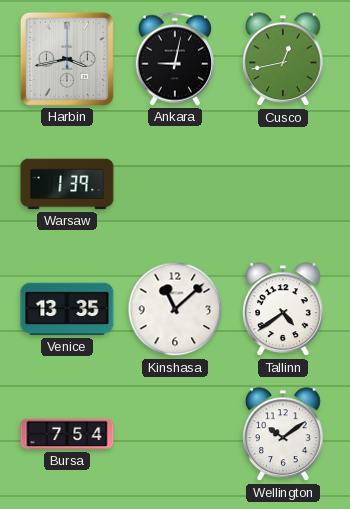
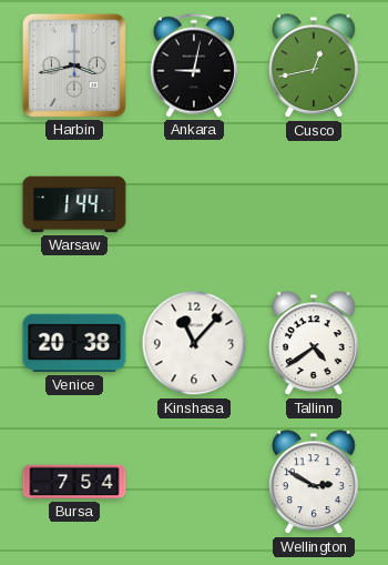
Warsaw: 1:39 -> 1:44
Venice: 13:35 -> 20:38
Kinshasa: 11:08 -> 11:07
Wellington: 10:09 -> 2:50
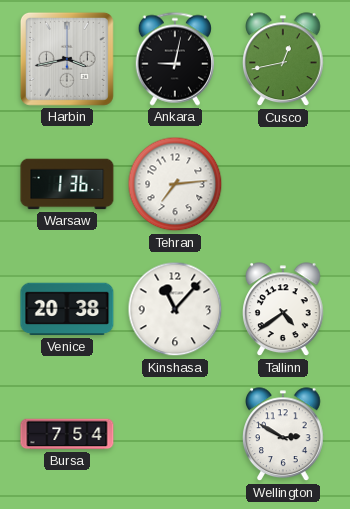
Warsaw: 1:44 -> 1:36
Tehran: none -> 7:14
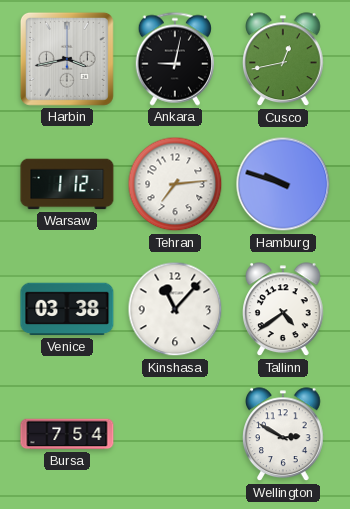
Warsaw: 1:36 -> 1:12
Hamburg: none -> 9:48
Venice: 20:38 -> 03:38
